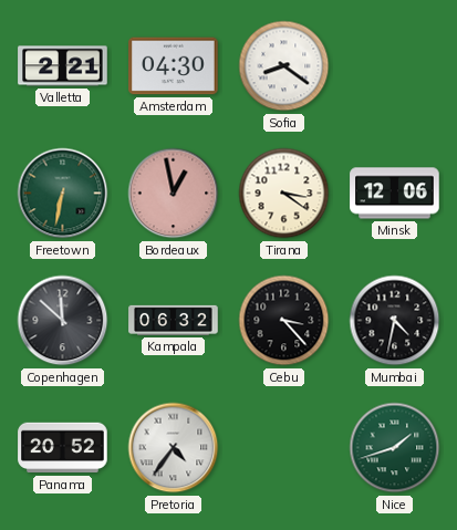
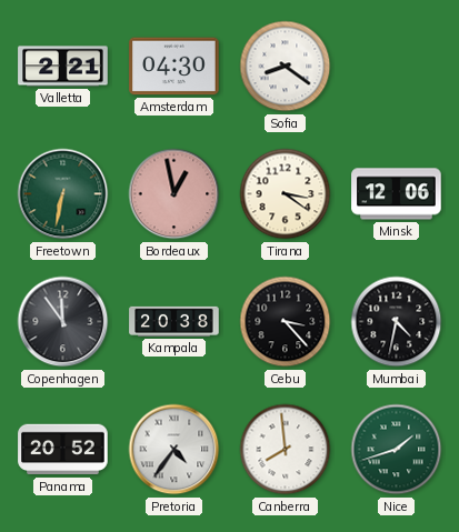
Copenhagen: 11:52 -> 11:54
Kampala: 06:32 -> 20:38
Canberra: none -> 7:59
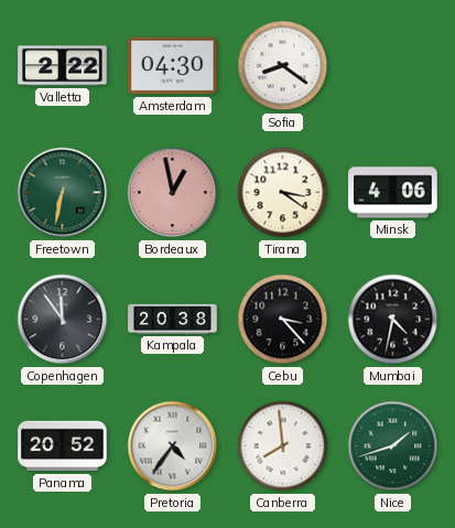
Valletta: 2:21 -> 2:22
Minsk: 12:06 -> 4:06
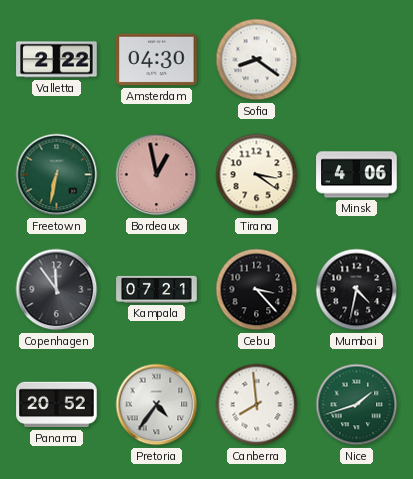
Kampala: 20:38 -> 07:21
